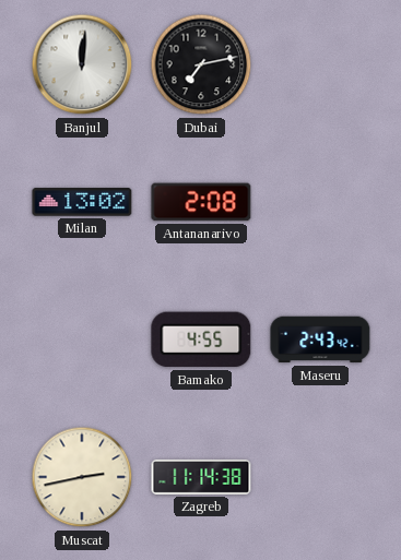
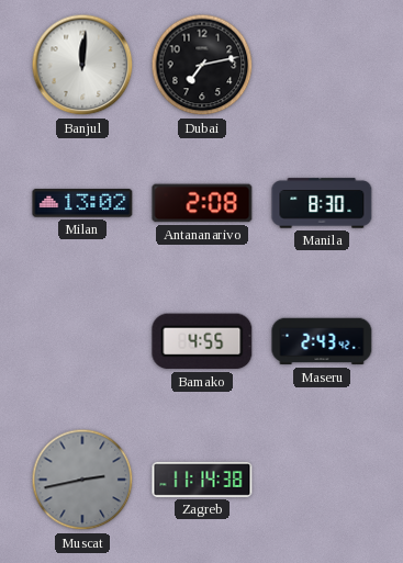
Manila: none -> 8:30
Muscat dial: cream -> grey
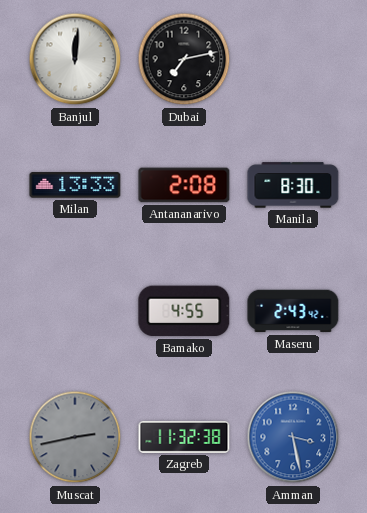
Milan: 13:02 -> 13:33
Zagreb: 11:14 -> 11:32
Amman: none -> 3:28
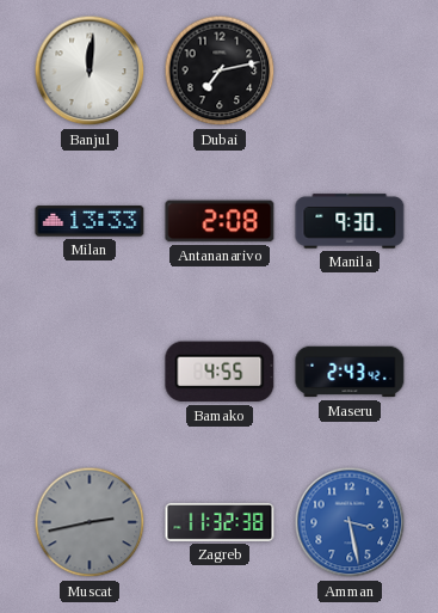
Manila: 8:30 -> 9:30
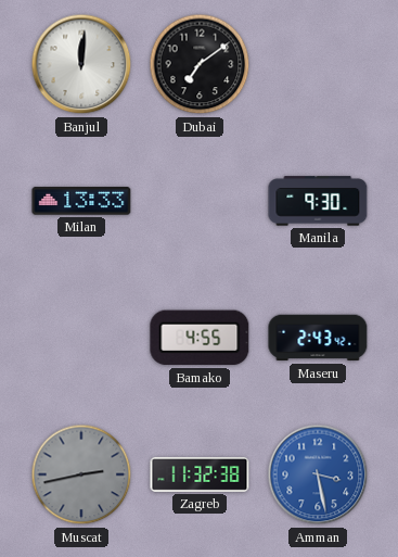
Dubai: 7:13 -> 7:09
Antananarivo: 2:08 -> none
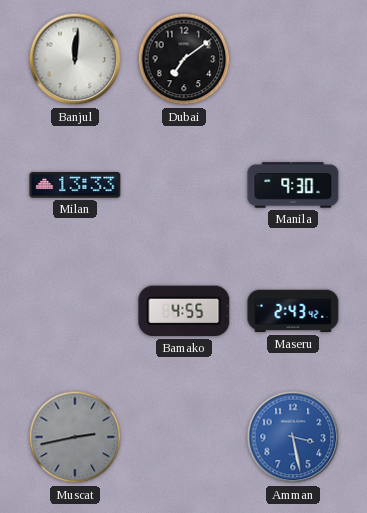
Zagreb: 11:32 -> none
